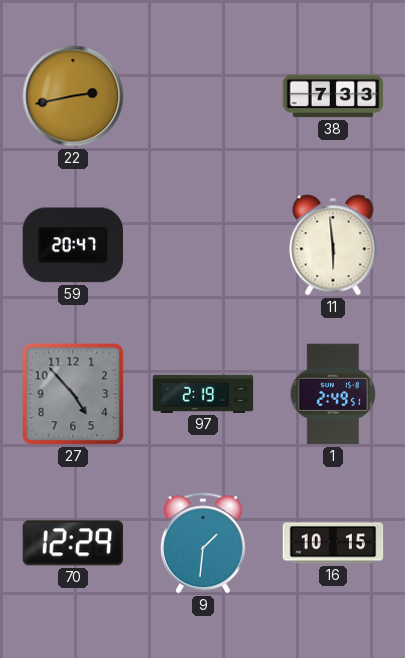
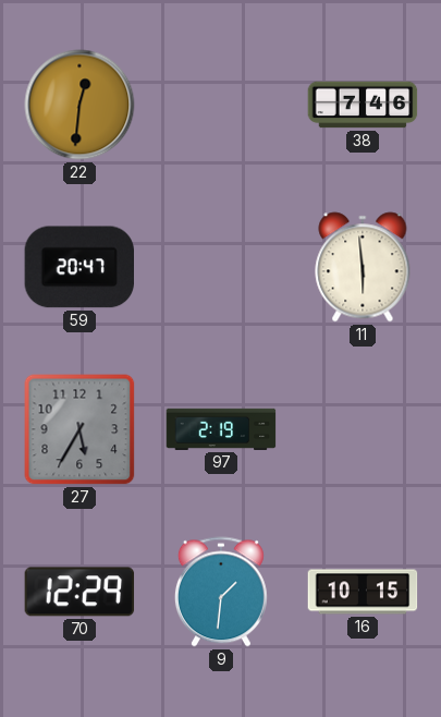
22: 2:43 -> 12:31
38: 7:33 -> 7:46
27: 4:53 -> 5:35
1: 2:49 -> none
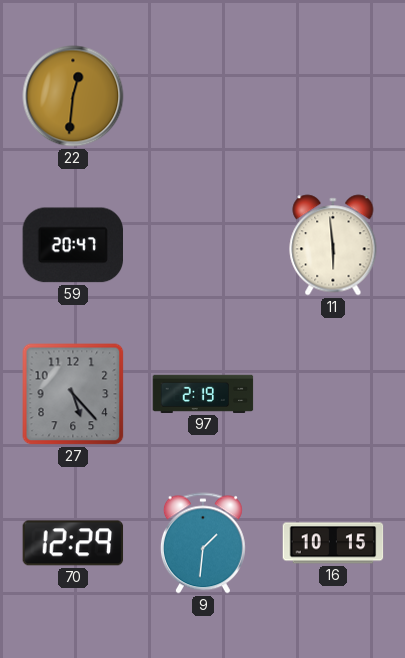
38: 7:46 -> none
27: 5:35 -> 5:23
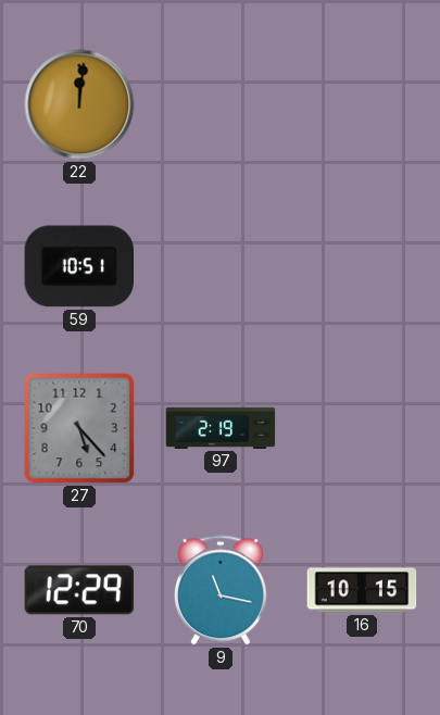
22: 12:31 -> 12:01
59: 20:47 -> 10:51
11: 5:59 -> none
9: 1:31 -> 11:17
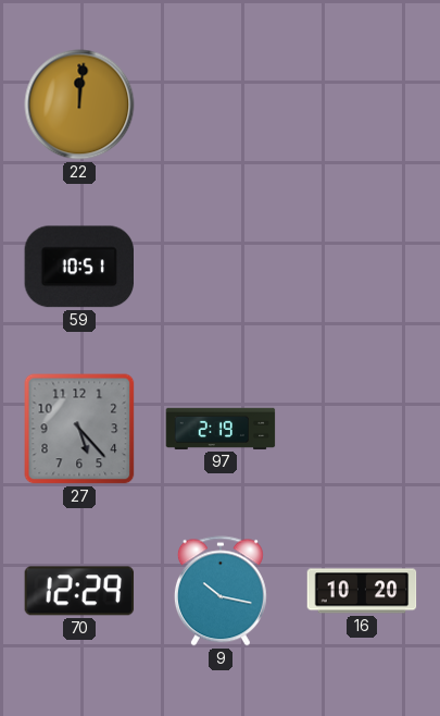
9: 11:17 -> 10:17
16: 10:15 -> 10:20
